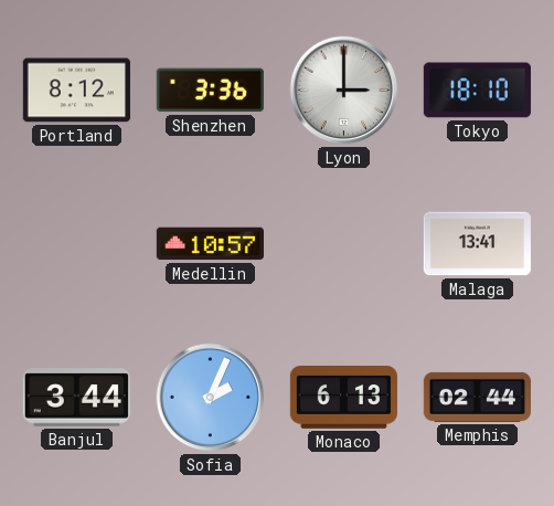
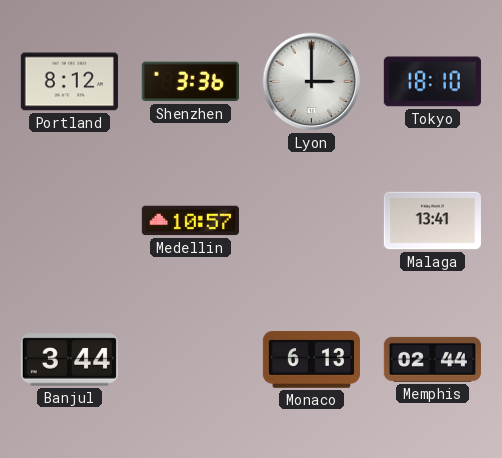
Sofia: 2:04 -> none
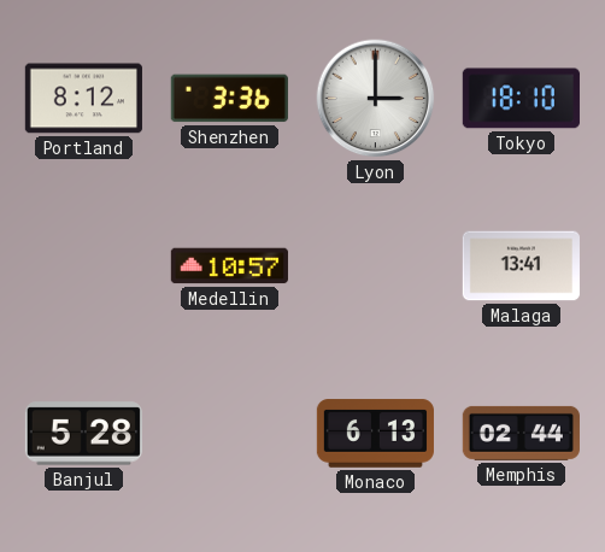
Banjul: 3:44 -> 5:28
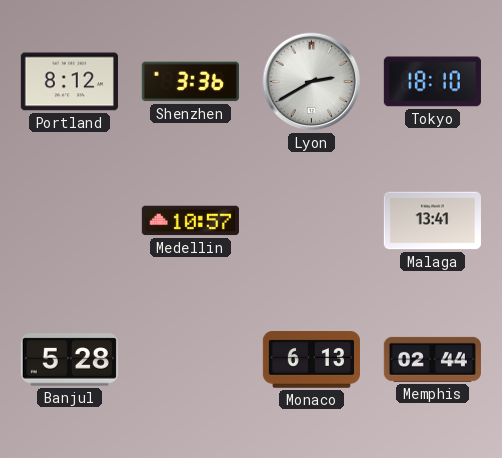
Lyon: 3:00 -> 2:40
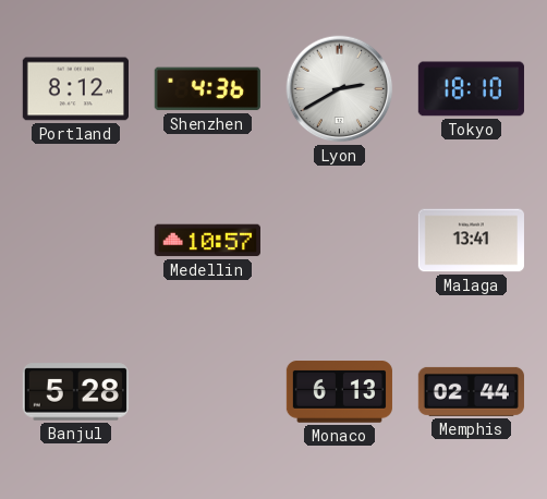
Shenzhen: 3:36 -> 4:36
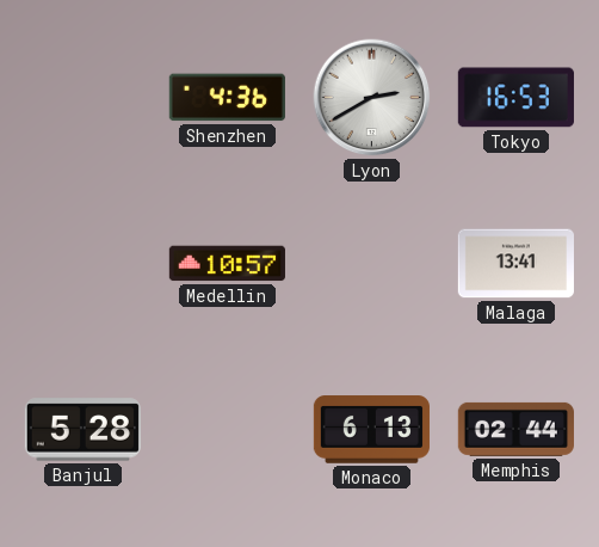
Portland: 8:12 -> none
Tokyo: 18:10 -> 16:53
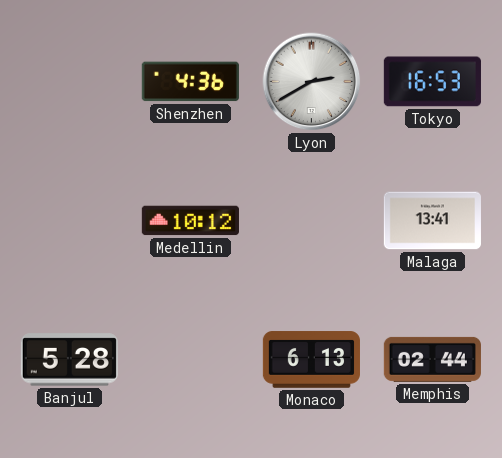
Medellin: 10:57 -> 10:12
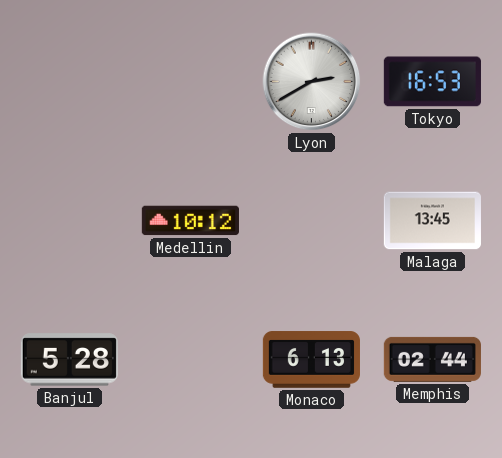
Shenzhen: 4:36 -> none
Malaga: 13:41 -> 13:45
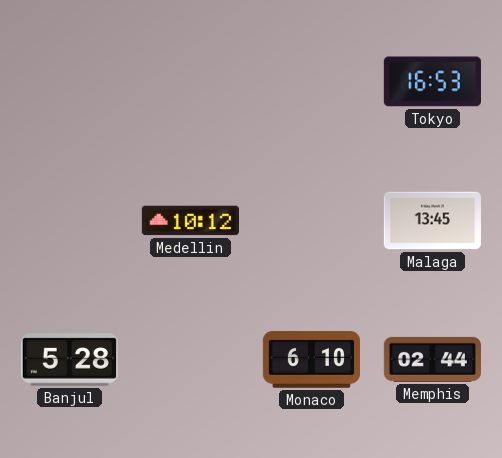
Lyon: 2:40 -> none
Monaco: 6:13 -> 6:10
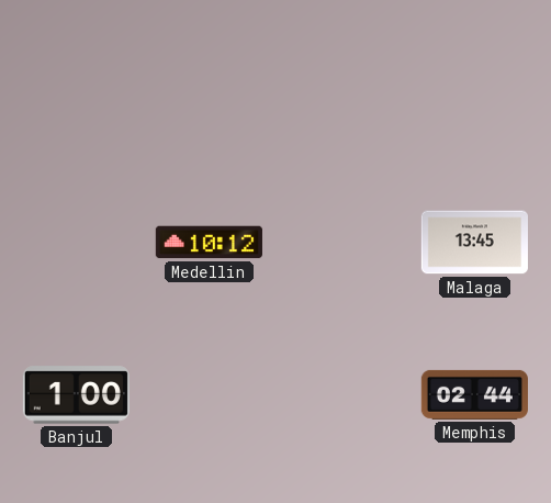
Tokyo: 16:53 -> none
Banjul: 5:28 -> 1:00
Monaco: 6:10 -> none
